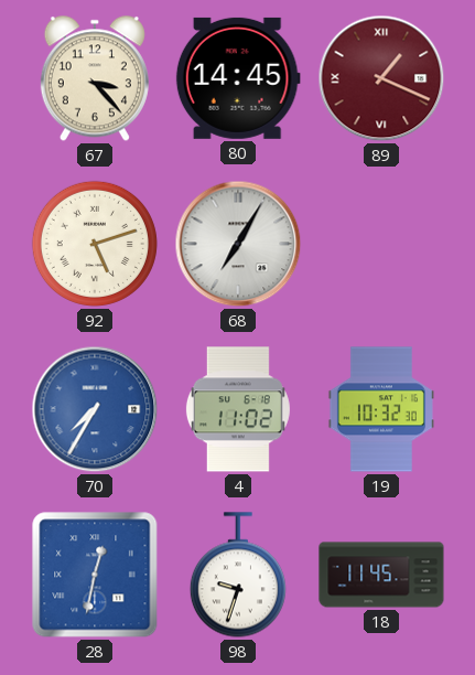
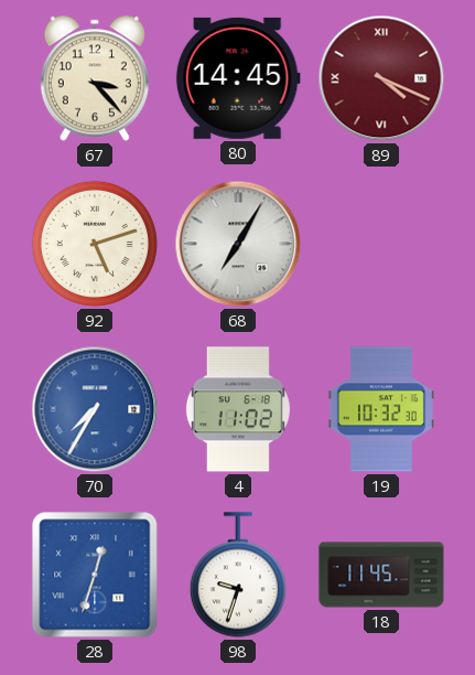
89: 1:19 -> 4:19
28: 12:32 -> 12:33
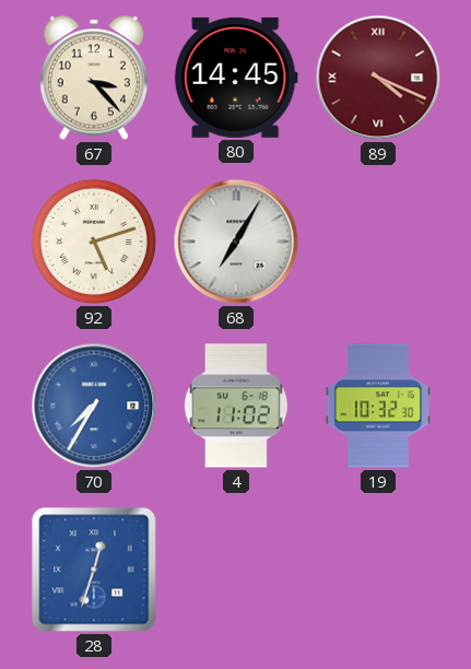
98: 9:33 -> none
18: 11:45 -> none
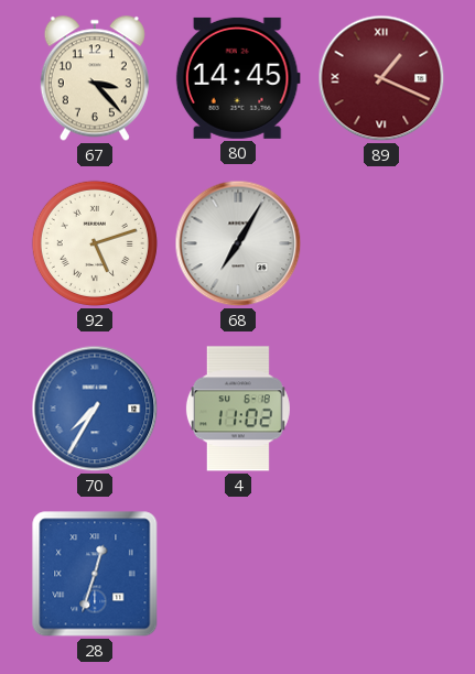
89: 4:19 -> 1:19
19: 10:32 -> none
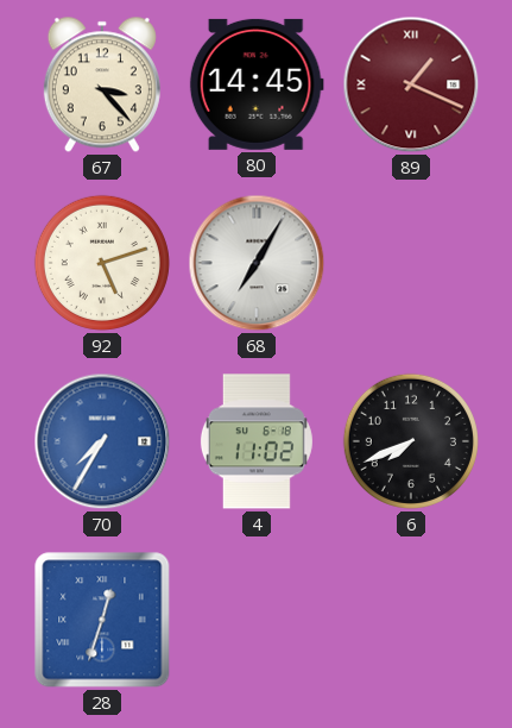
6: none -> 7:41
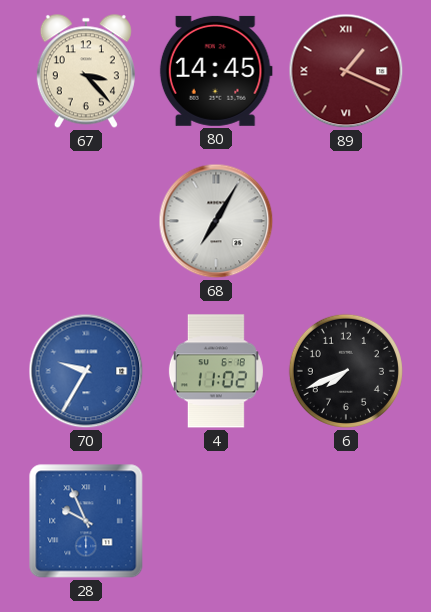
92: 5:12 -> none
70: 7:35 -> 9:35
28: 12:33 -> 9:56
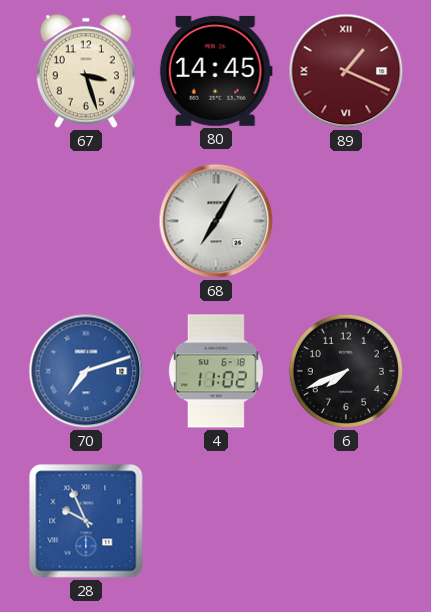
67: 3:23 -> 3:27
70: 9:35 -> 7:12
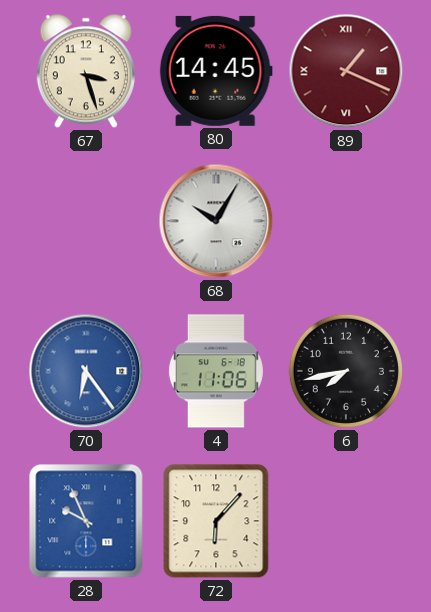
68: 7:05 -> 10:05
70: 7:12 -> 6:24
4: 11:02 -> 11:06
6: 7:41 -> 7:43
72: none -> 6:07
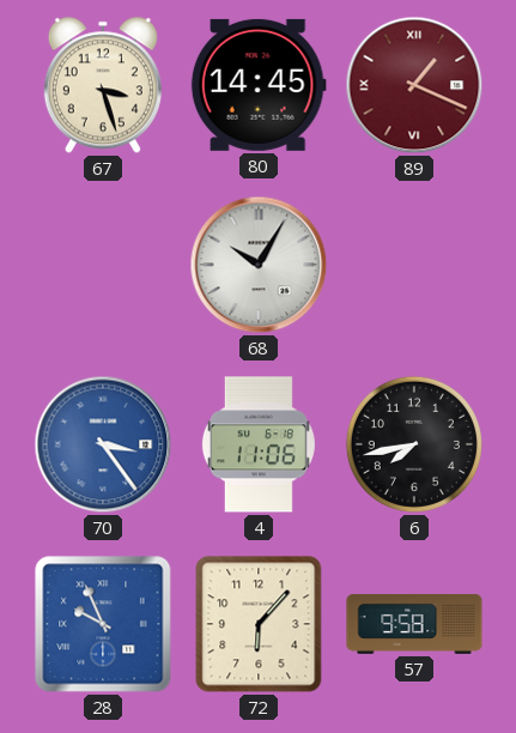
70: 6:24 -> 3:24
57: none -> 9:58
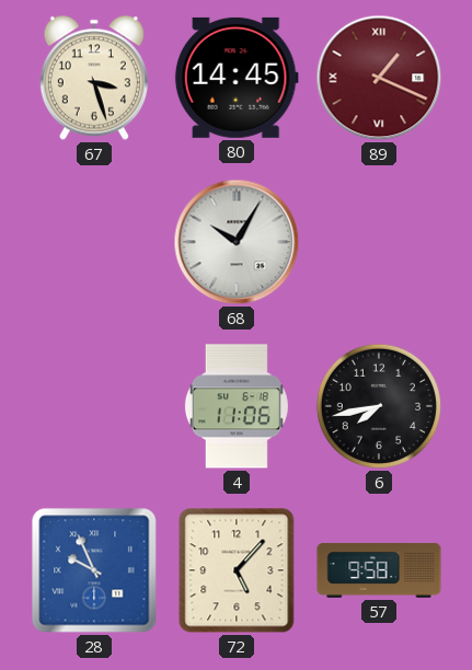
70: 3:24 -> none
72: 6:07 -> 5:07
